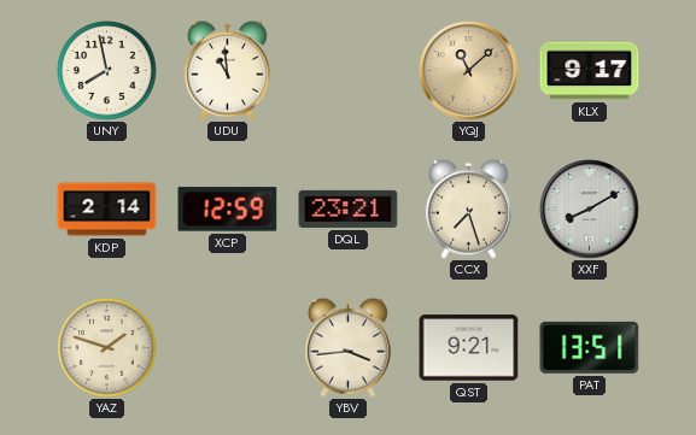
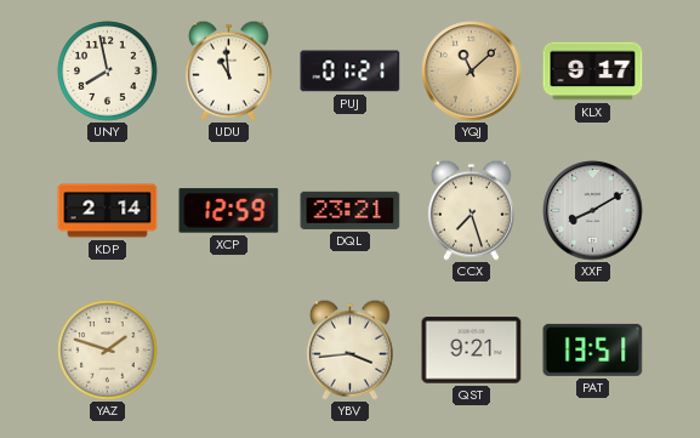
PUJ: none -> 01:21
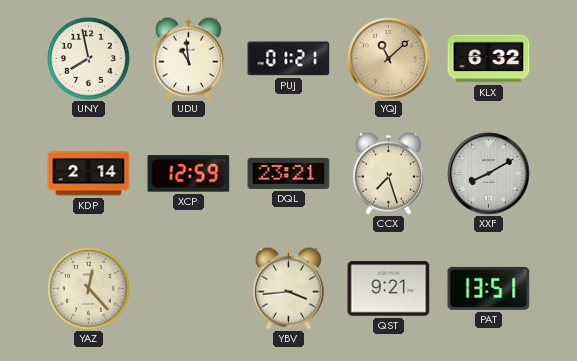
KLX: 9:17 -> 6:32
YAZ: 1:48 -> 12:23
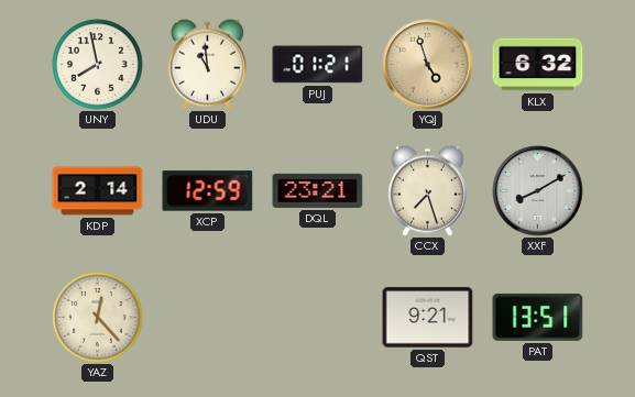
YQJ: 11:08 -> 4:57
YBV: 3:44 -> none
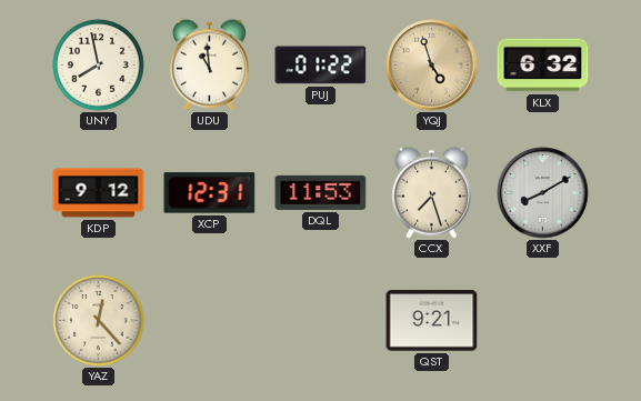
PUJ: 01:21 -> 01:22
KDP: 2:14 -> 9:12
XCP: 12:59 -> 12:31
DQL: 23:21 -> 11:53
PAT: 13:51 -> none
